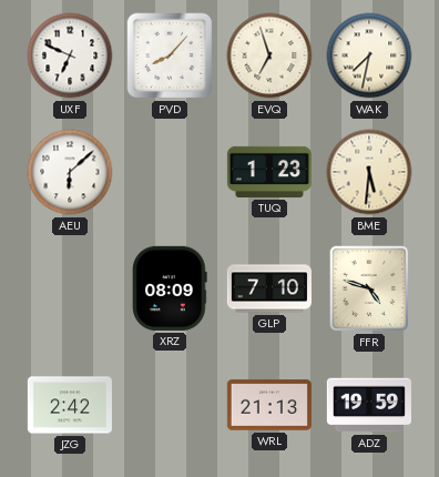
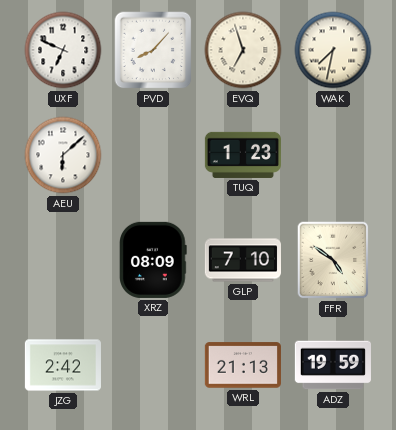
BME: 5:31 -> none
FFR: 4:48 -> 4:51
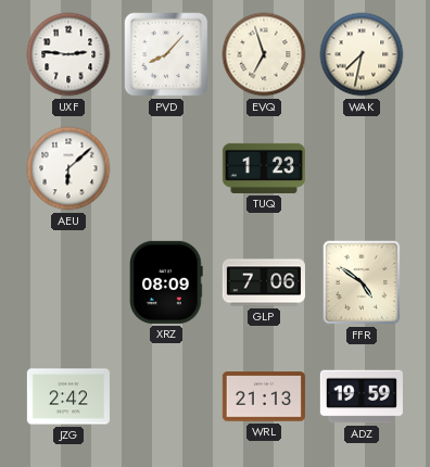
UXF: 6:49 -> 2:46
GLP: 7:10 -> 7:06
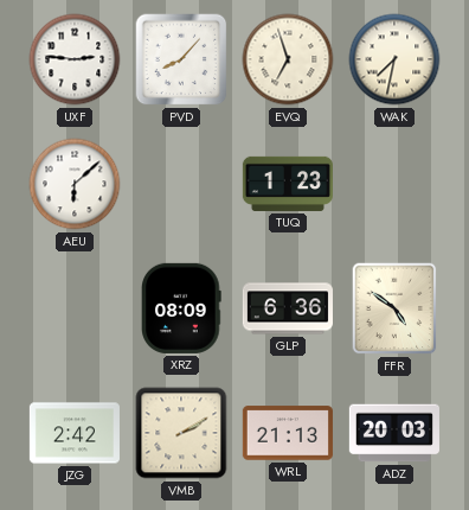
GLP: 7:06 -> 6:36
VMB: none -> 2:10
ADZ: 19:59 -> 20:03
